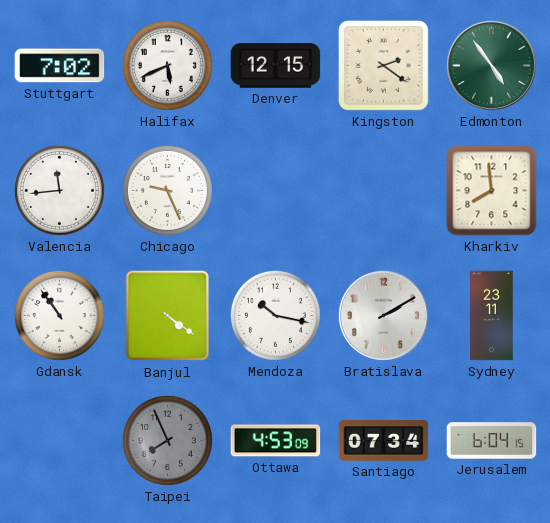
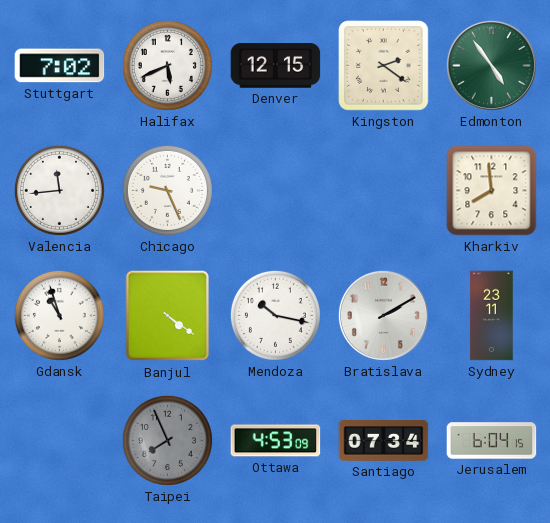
Gdansk: 10:54 -> 10:57
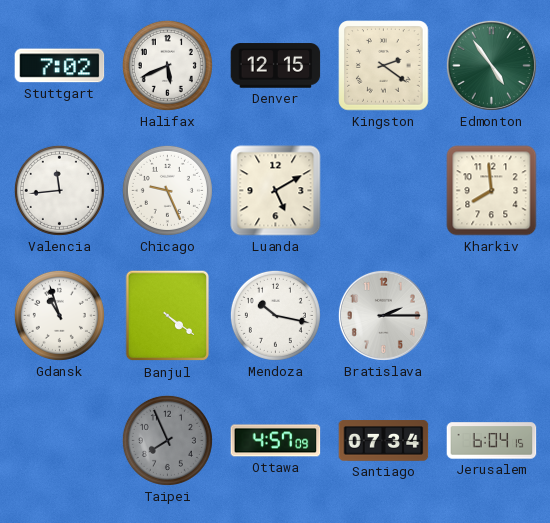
Luanda: none -> 5:10
Bratislava: 2:10 -> 2:15
Sydney: 23:11 -> none
Ottawa: 4:53 -> 4:57
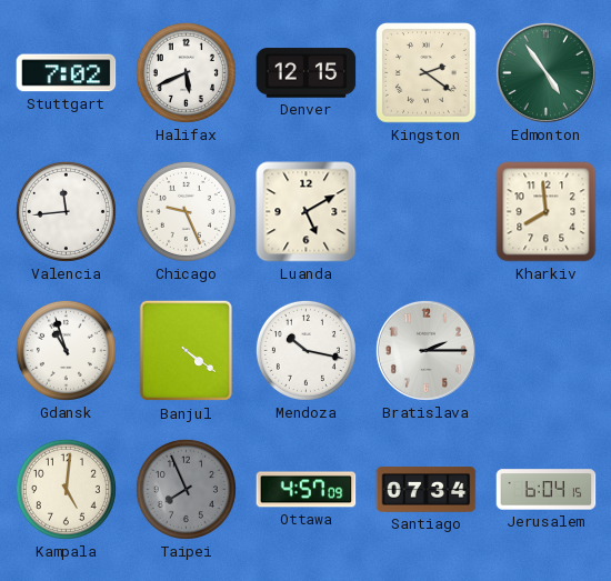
Kampala: none -> 5:01
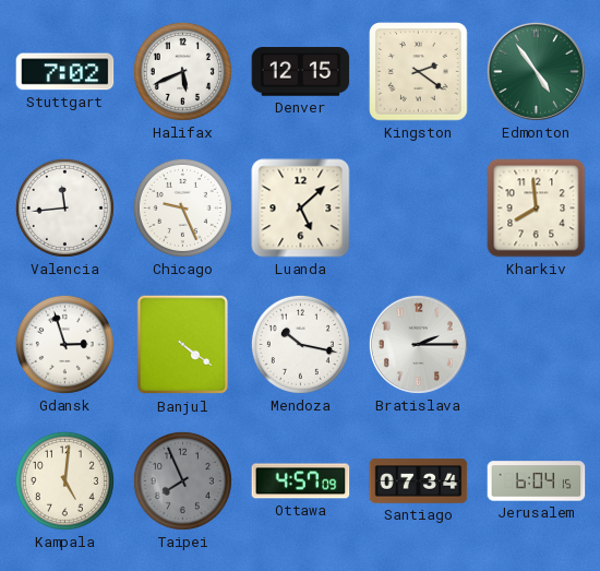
Luanda: 5:10 -> 5:08
Gdansk: 10:57 -> 2:57
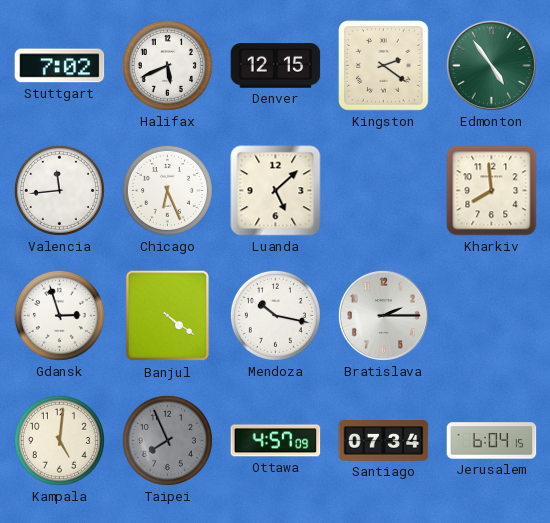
Chicago: 9:26 -> 6:26
